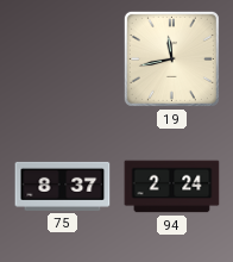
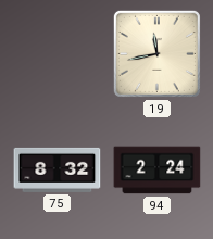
75: 8:37 -> 8:32
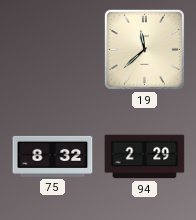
19: 11:43 -> 11:38
94: 2:24 -> 2:29
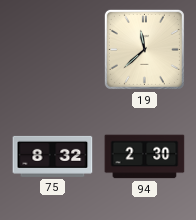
94: 2:29 -> 2:30
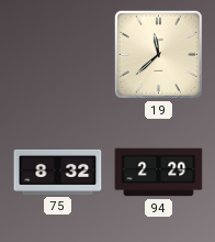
94: 2:30 -> 2:29
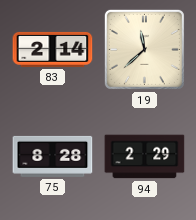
83: none -> 2:14
75: 8:32 -> 8:28
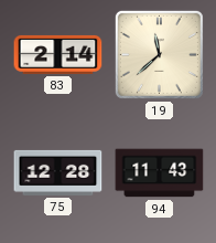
75: 8:28 -> 12:28
94: 2:29 -> 11:43
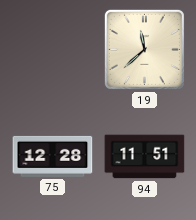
83: 2:14 -> none
94: 11:43 -> 11:51
